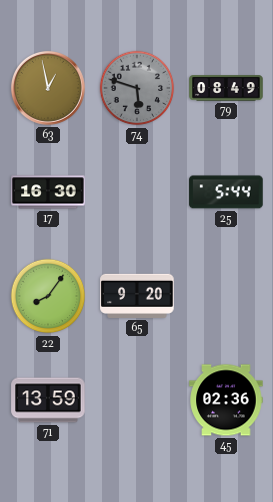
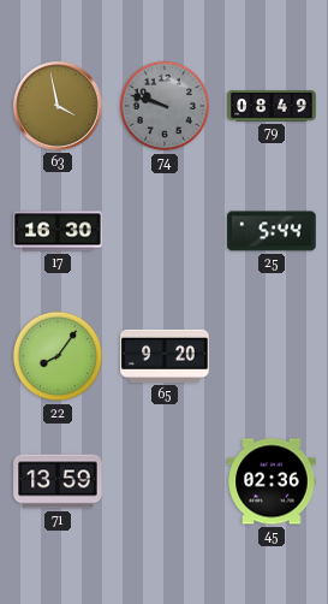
63: 12:58 -> 3:58
74: 5:48 -> 9:48
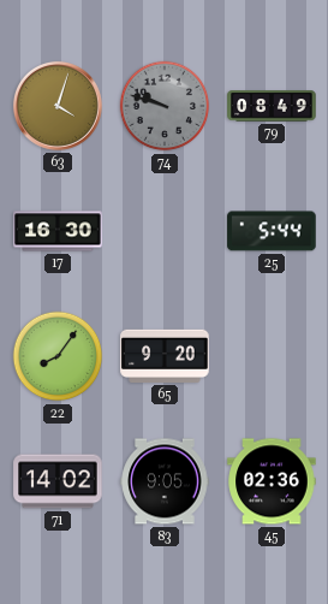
63: 3:58 -> 4:03
71: 13:59 -> 14:02
83: none -> 9:05
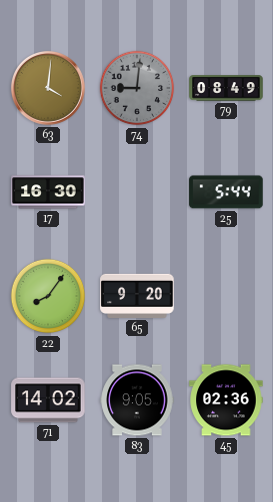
63: 4:03 -> 4:01
74: 9:48 -> 9:01
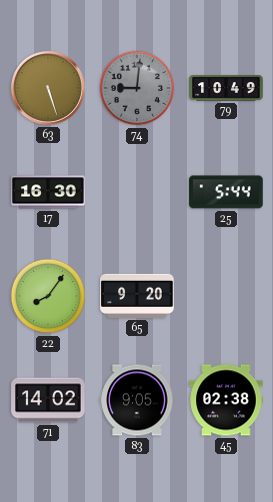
63: 4:01 -> 5:27
79: 08:49 -> 10:49
45: 02:36 -> 02:38
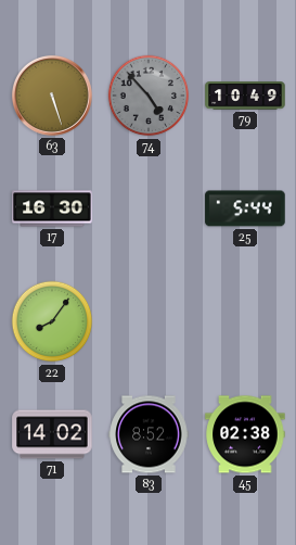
74: 9:01 -> 4:53
65: 9:20 -> none
83: 9:05 -> 8:52
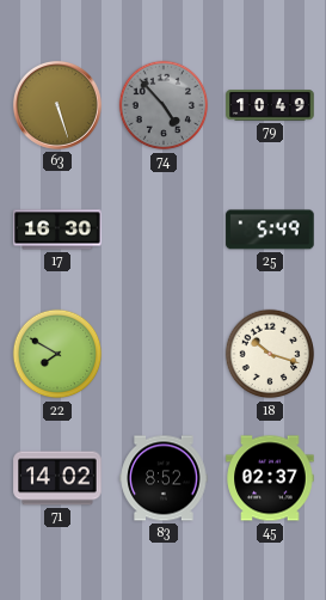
25: 5:44 -> 5:49
22: 8:06 -> 7:50
18: none -> 10:18
45: 02:38 -> 02:37
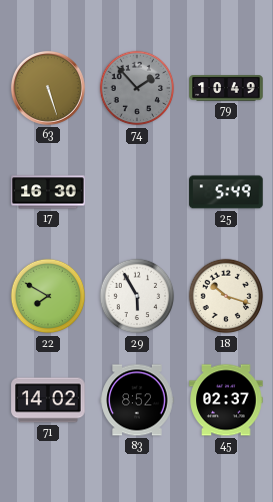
74: 4:53 -> 1:53
29: none -> 5:55
